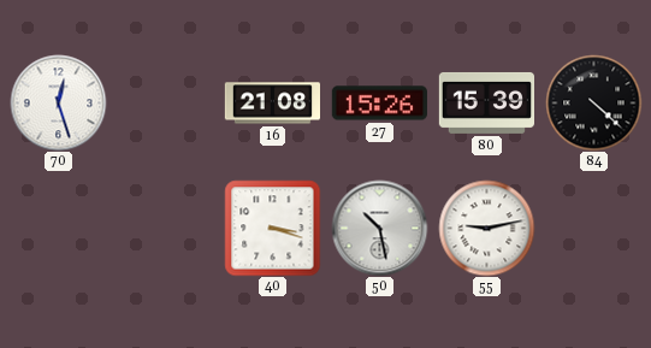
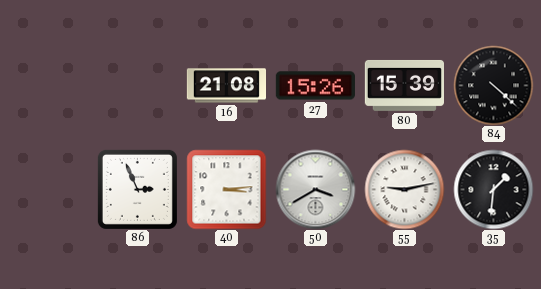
70: 12:27 -> none
86: none -> 2:56
40: 3:18 -> 3:14
50: 10:28 -> 3:40
35: none -> 1:31
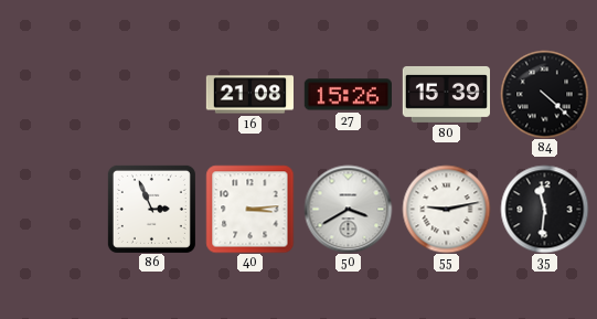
35: 1:31 -> 11:31
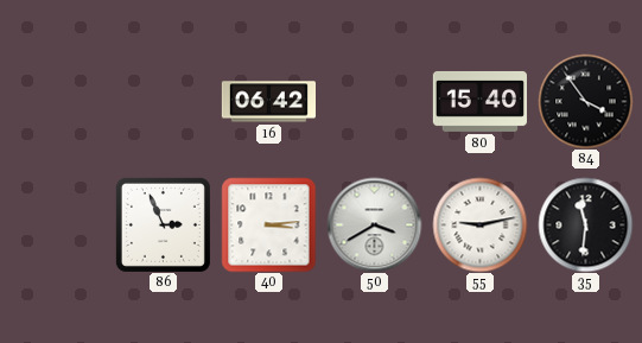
16: 21:08 -> 06:42
27: 15:26 -> none
80: 15:39 -> 15:40
84: 4:22 -> 3:54
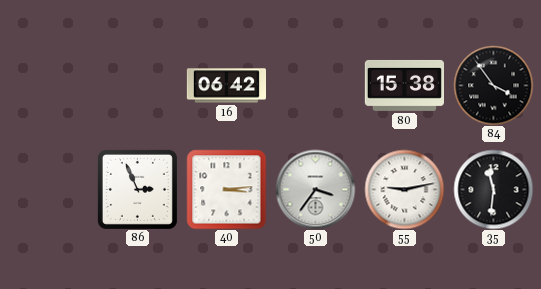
80: 15:40 -> 15:38
50: 3:40 -> 3:36
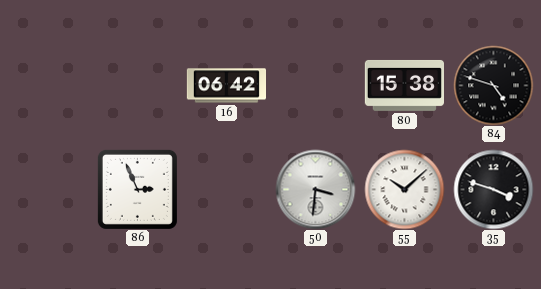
84: 3:54 -> 4:48
40: 3:14 -> none
50: 3:36 -> 3:31
55: 9:13 -> 10:08
35: 11:31 -> 3:48
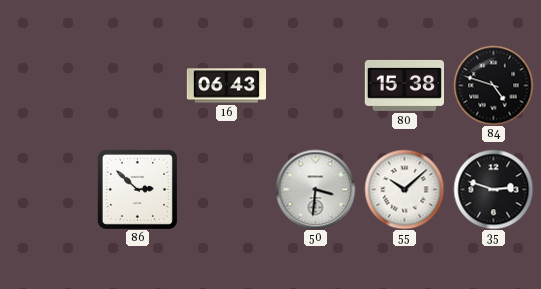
16: 06:42 -> 06:43
86: 2:56 -> 2:52
35: 3:48 -> 2:48
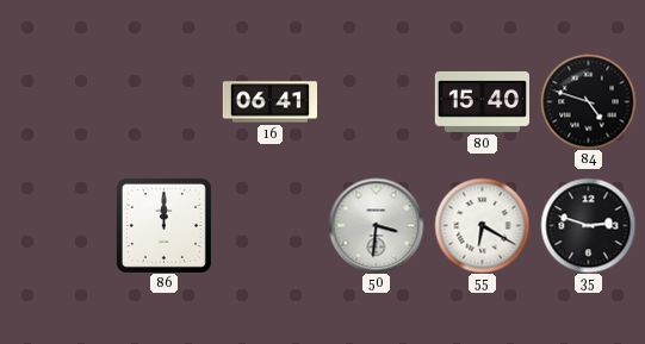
16: 06:43 -> 06:41
80: 15:38 -> 15:40
86: 2:52 -> 12:00
55: 10:08 -> 6:20
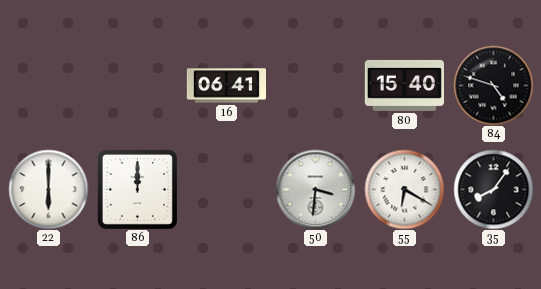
22: none -> 6:00
35: 2:48 -> 8:06
